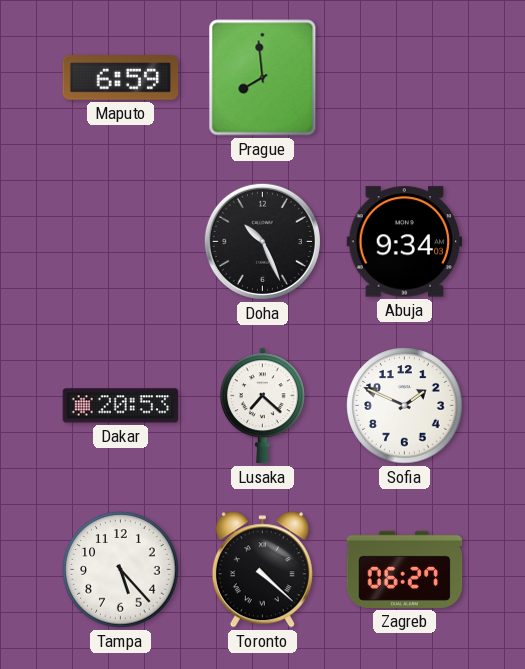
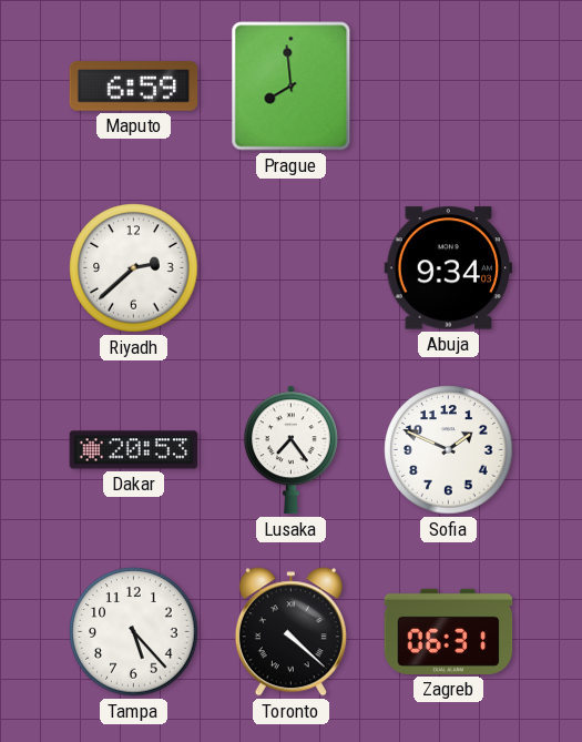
Riyadh: none -> 2:38
Doha: 10:26 -> none
Lusaka: 7:22 -> 7:24
Zagreb: 06:27 -> 06:31
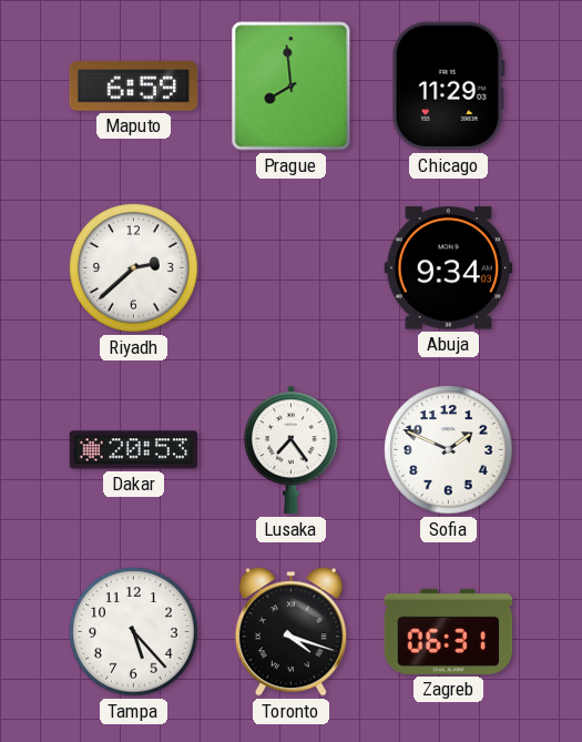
Chicago: none -> 11:29
Toronto: 4:22 -> 4:18
